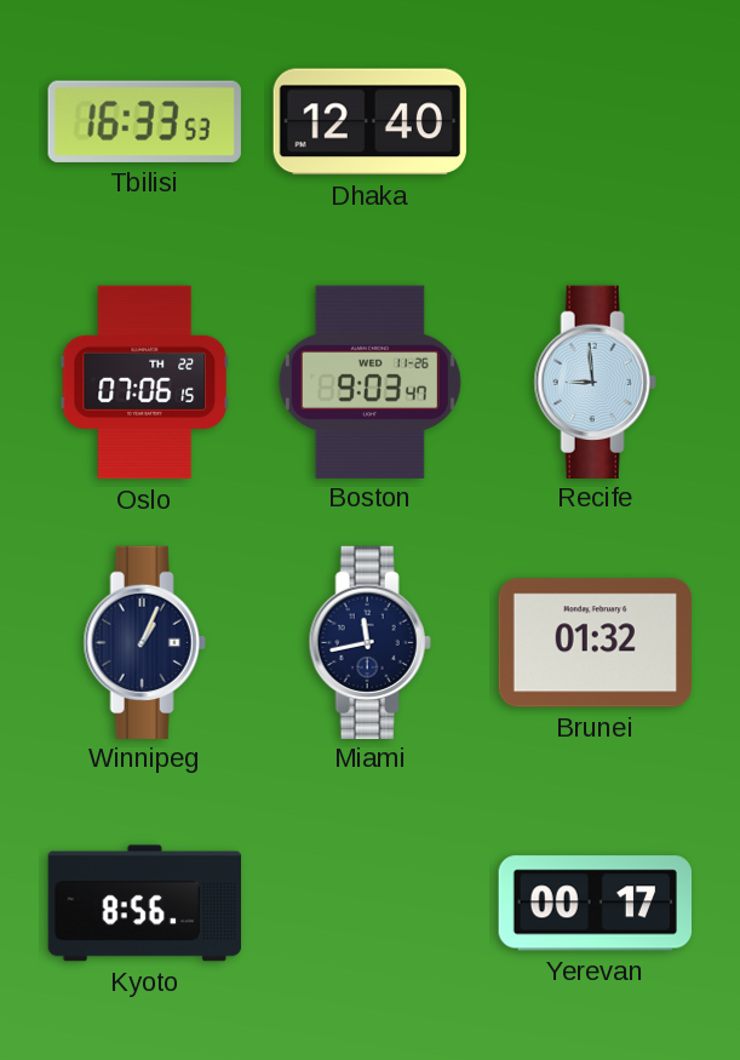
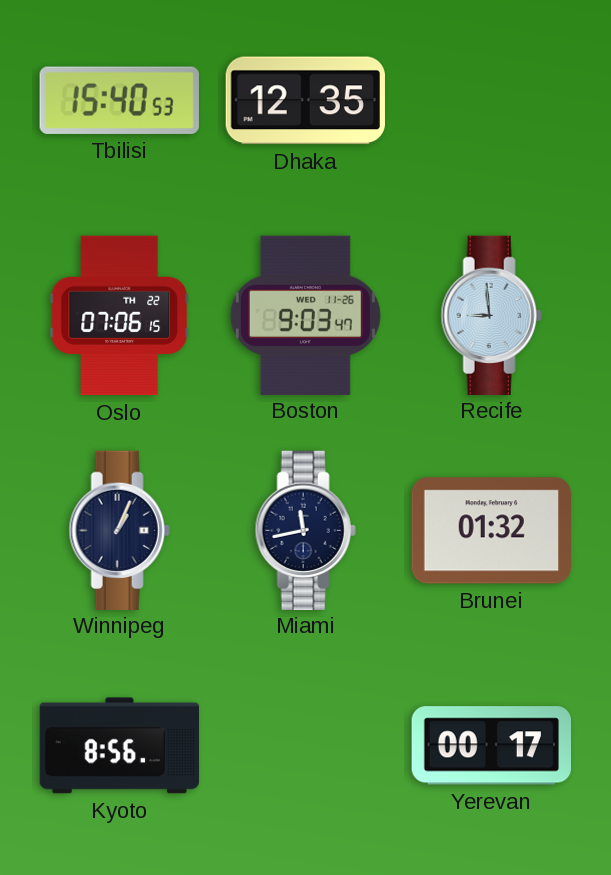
Tbilisi: 16:33 -> 15:40
Dhaka: 12:40 -> 12:35
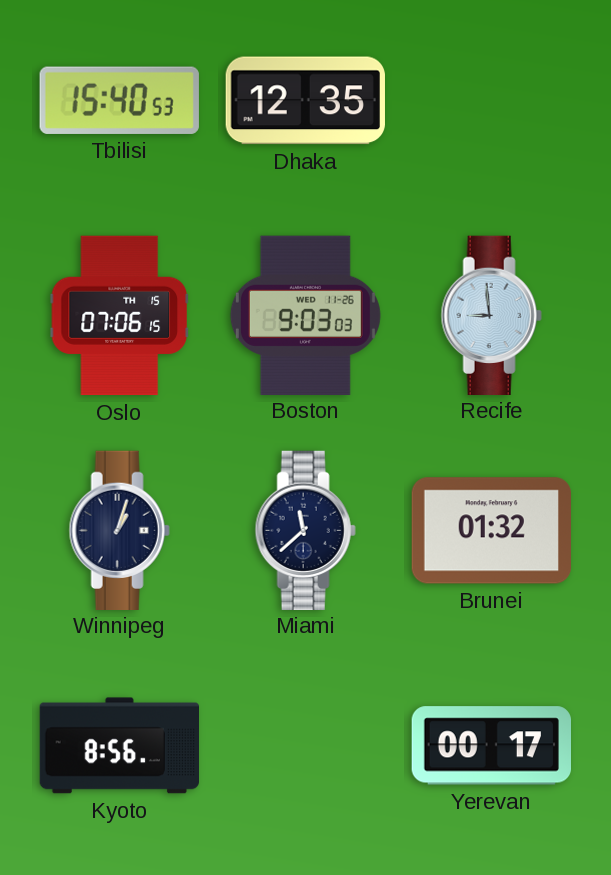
Oslo date: TH 22 -> TH 15
Boston: 9:03:47 -> 9:03:03
Winnipeg: 1:04 -> 1:03
Miami: 11:43 -> 11:38
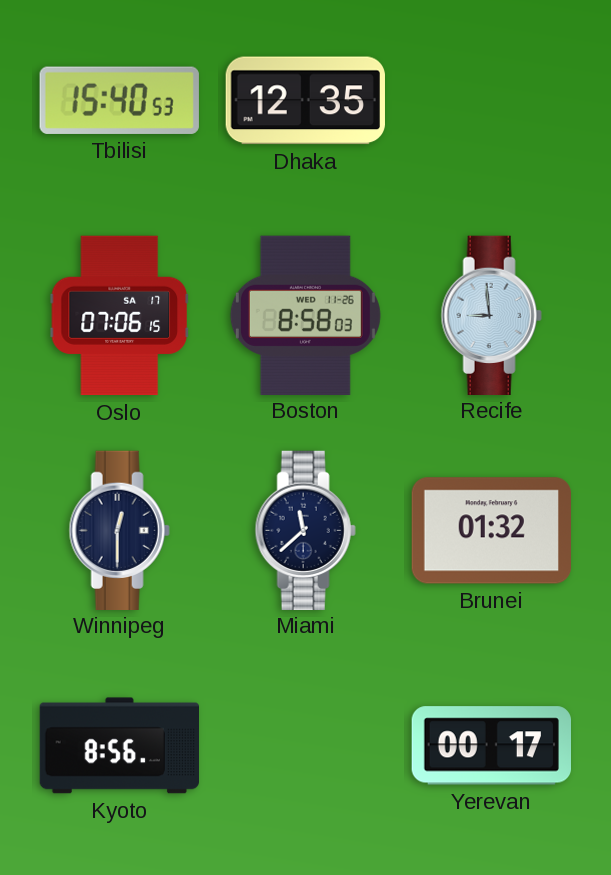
Oslo date: TH 15 -> SA 17
Boston: 9:03 -> 8:58
Winnipeg: 1:03 -> 12:30
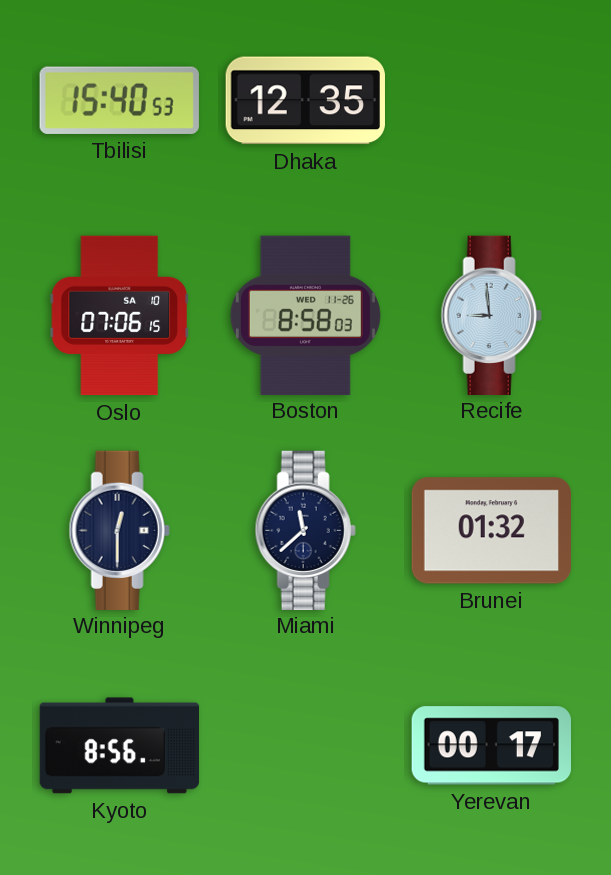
Oslo date: SA 17 -> SA 10
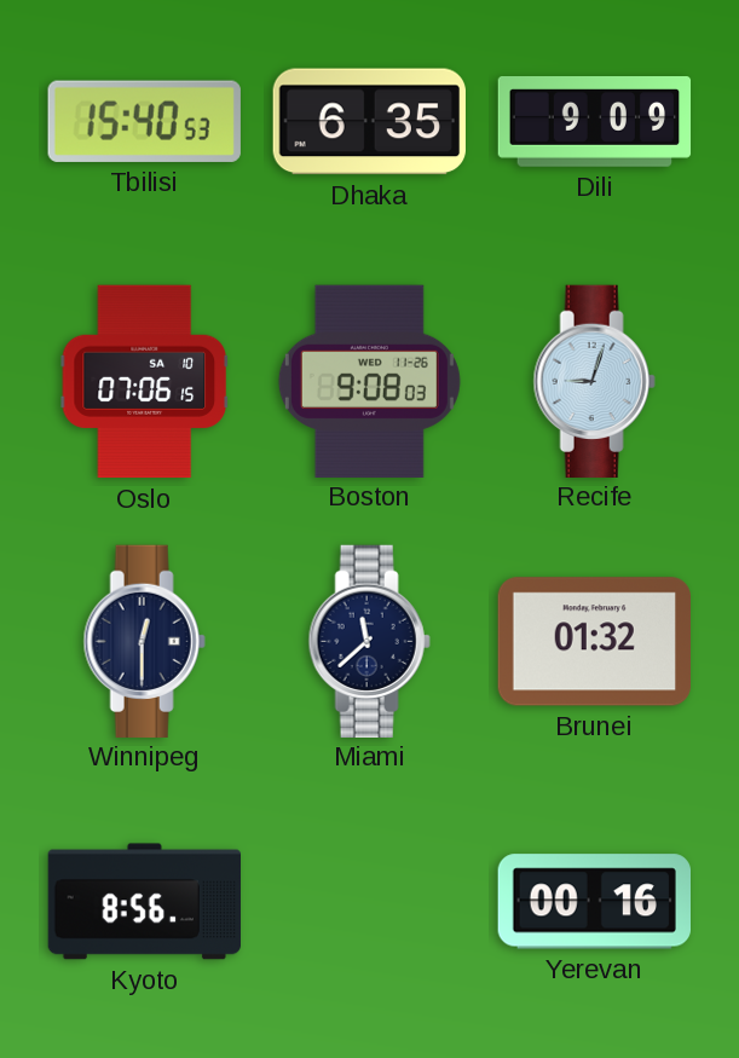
Dhaka: 12:35 -> 6:35
Dili: none -> 9:09
Boston: 8:58 -> 9:08
Recife: 8:59 -> 9:03
Yerevan: 00:17 -> 00:16
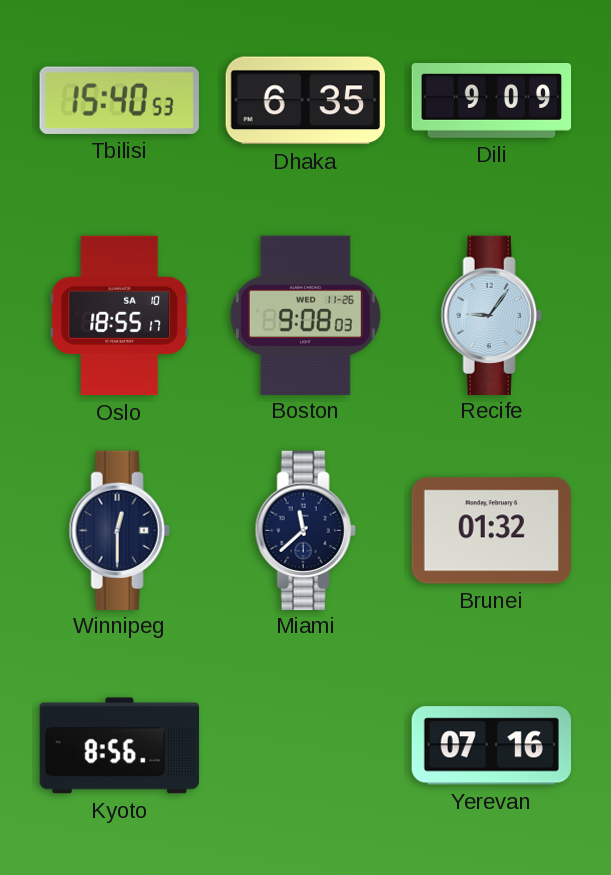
Oslo: 07:06 -> 18:55
Recife: 9:03 -> 9:06
Yerevan: 00:16 -> 07:16
